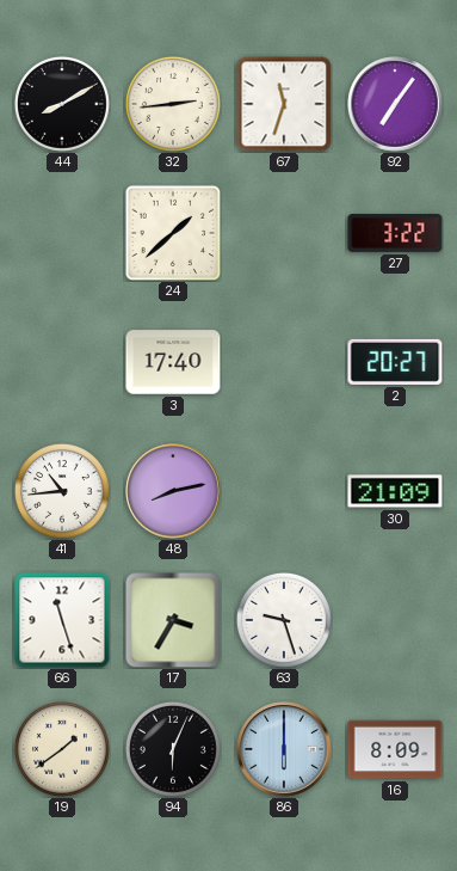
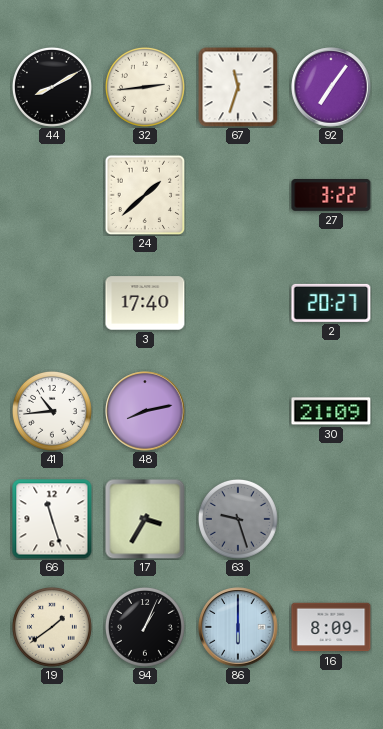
63 dial: white -> grey
94: 6:04 -> 1:04
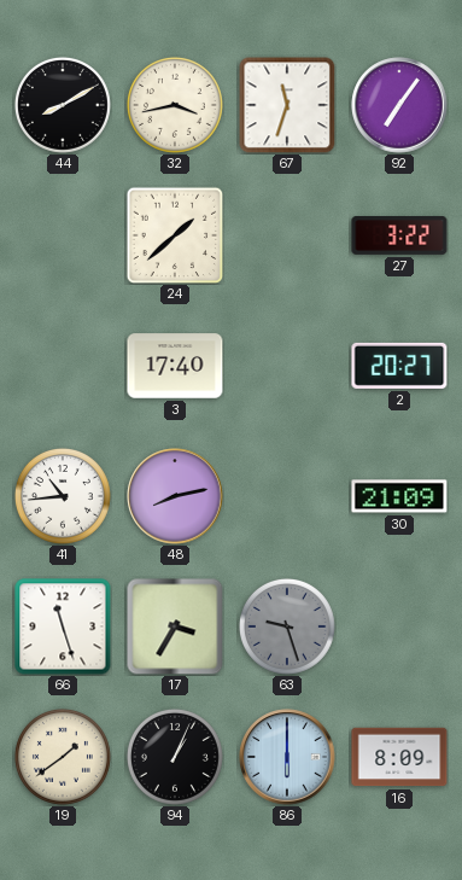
32: 2:44 -> 3:43
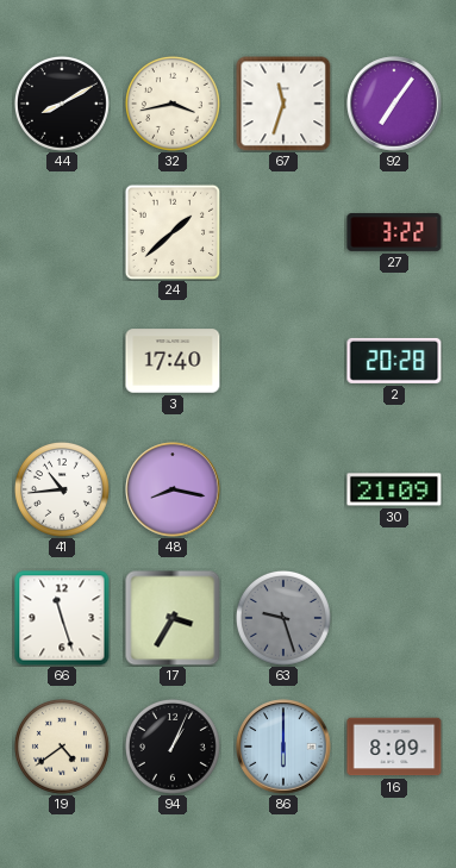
2: 20:27 -> 20:28
48: 8:13 -> 8:17
19: 1:39 -> 4:39
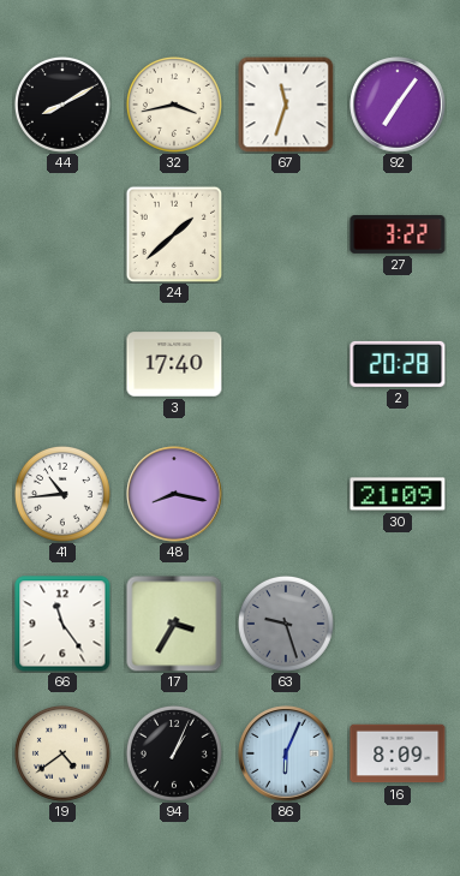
66: 11:27 -> 11:24
86: 6:00 -> 6:04
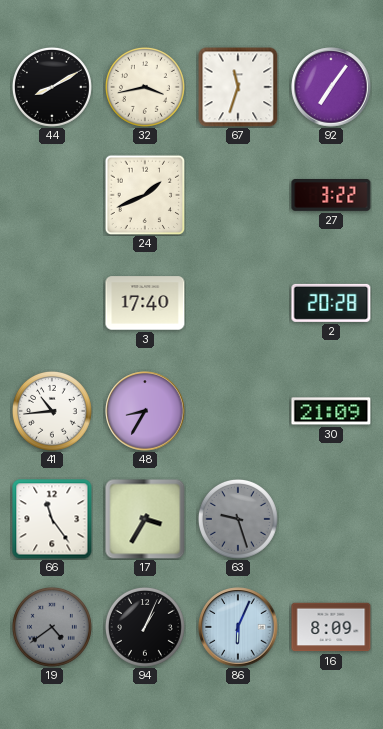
24: 1:38 -> 1:41
48: 8:17 -> 8:35
19 dial: cream -> grey
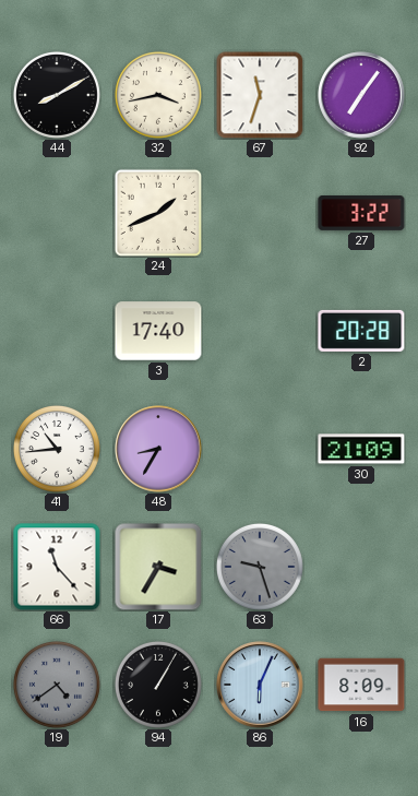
66: 11:24 -> 11:23
94: 1:04 -> 1:05
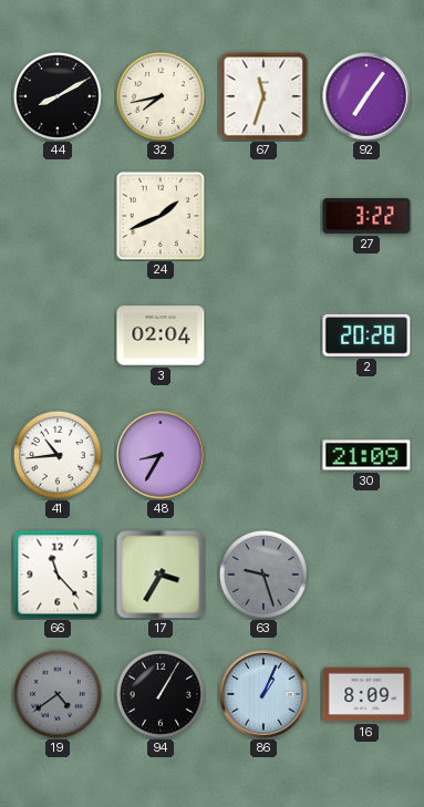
32: 3:43 -> 7:43
3: 17:40 -> 02:04
86: 6:04 -> 1:04
